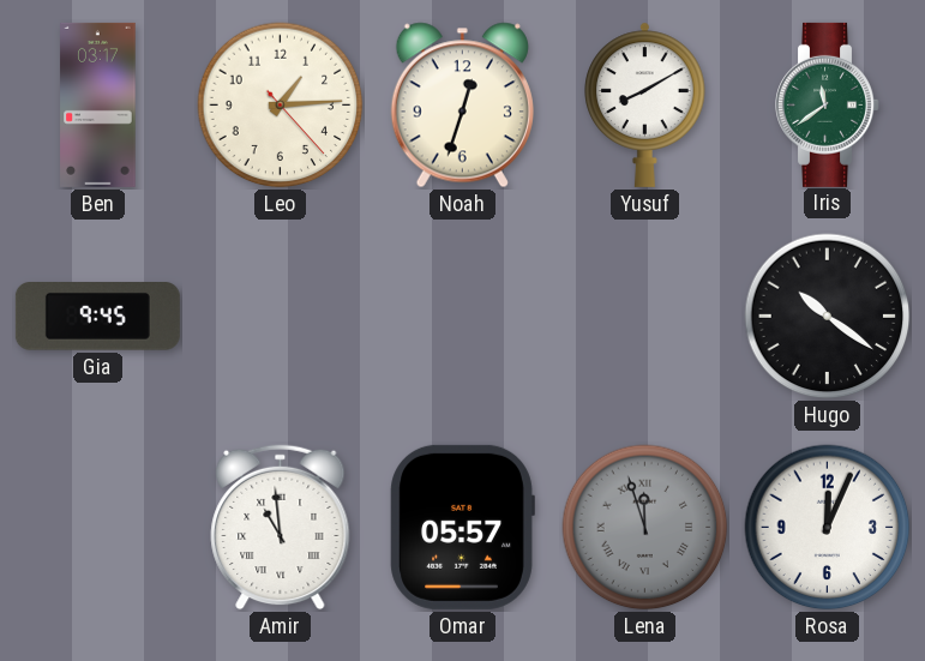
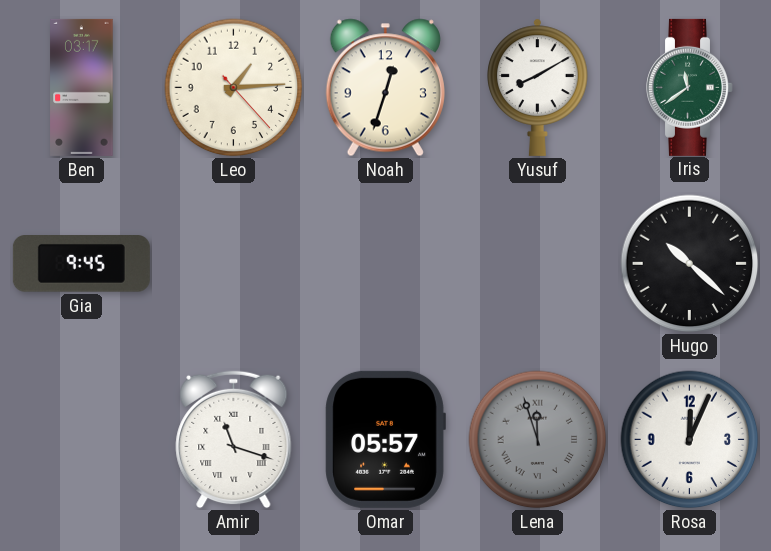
Hugo: 10:21 -> 10:22
Amir: 10:59 -> 11:18
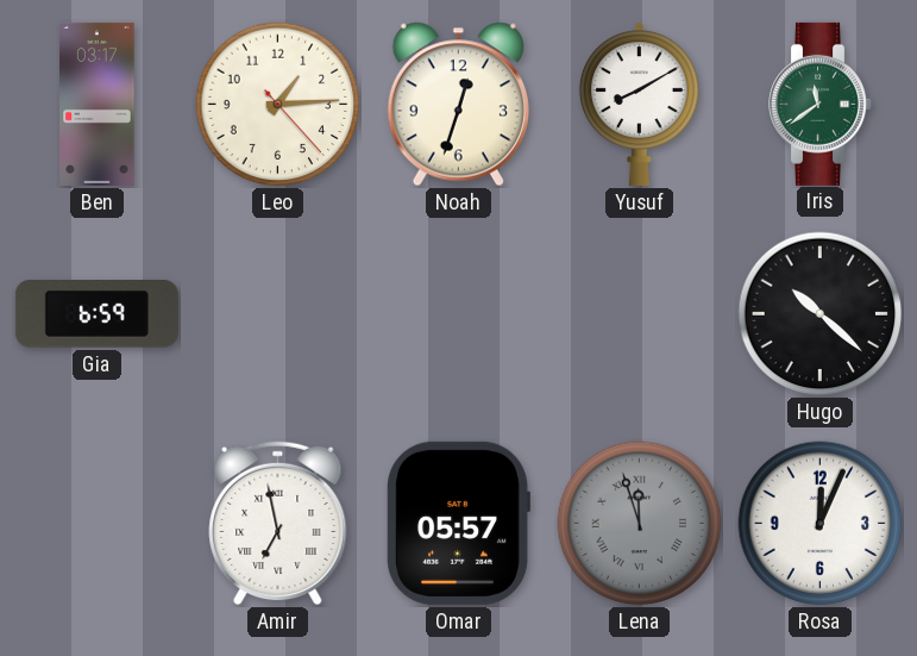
Gia: 9:45 -> 6:59
Amir: 11:18 -> 6:58
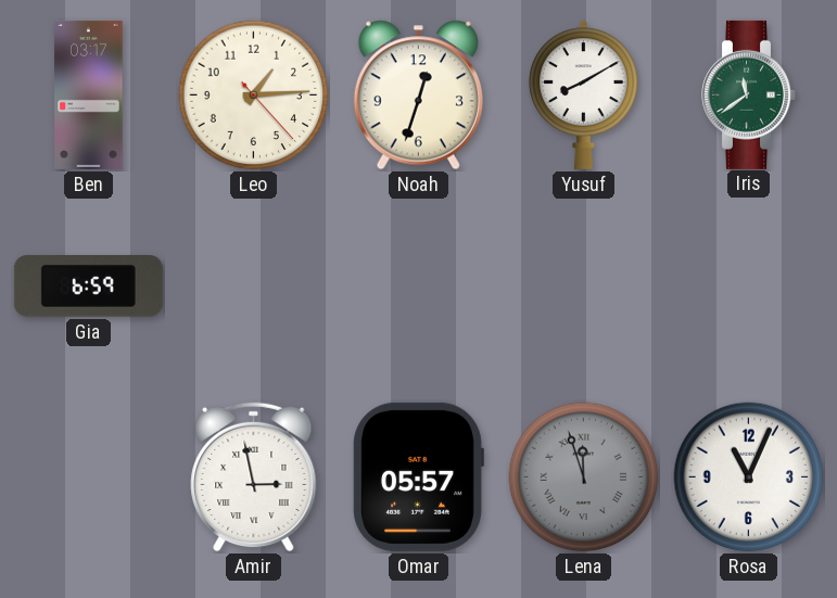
Hugo: 10:22 -> none
Amir: 6:58 -> 2:58
Rosa: 12:04 -> 11:04
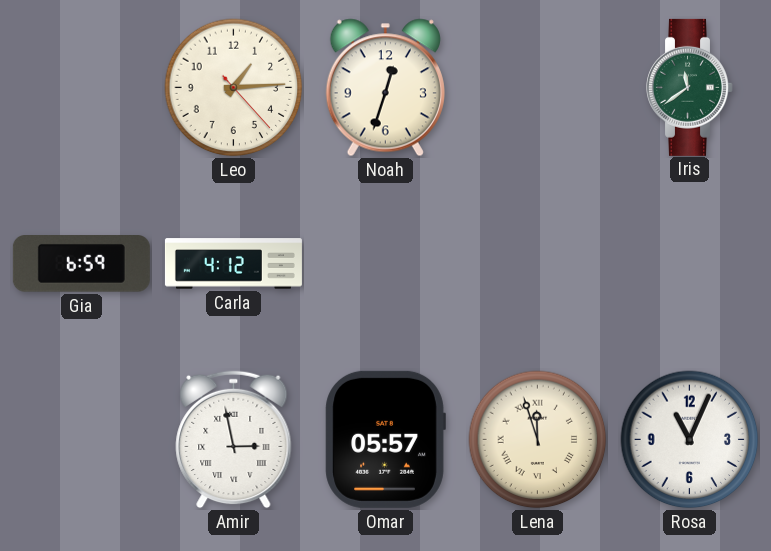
Ben: 03:17 -> none
Yusuf: 8:10 -> none
Carla: none -> 4:12
Lena dial: grey -> cream
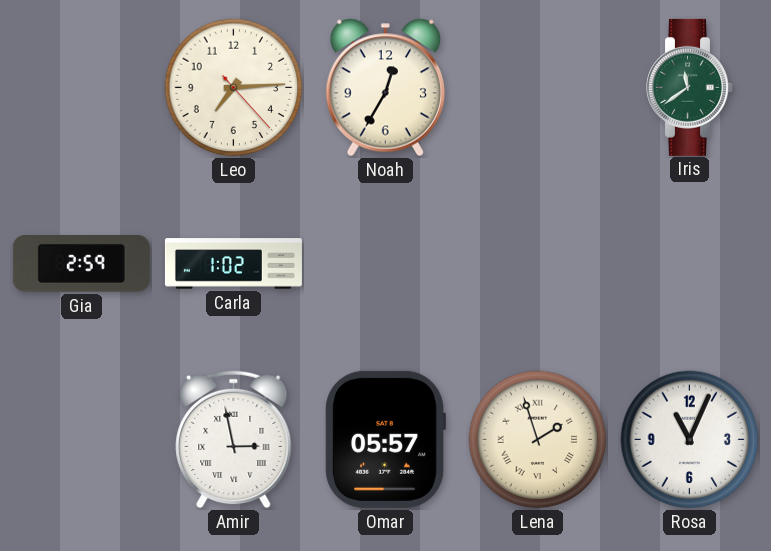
Leo: 1:14 -> 7:14
Noah: 12:33 -> 12:35
Gia: 6:59 -> 2:59
Carla: 4:12 -> 1:02
Lena: 11:57 -> 1:57
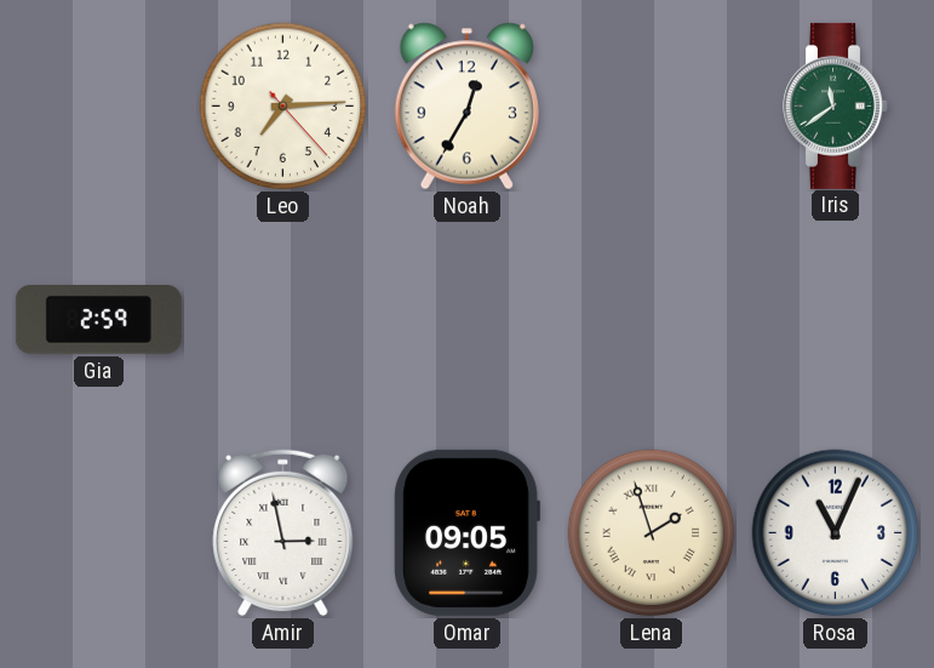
Carla: 1:02 -> none
Omar: 05:57 -> 09:05
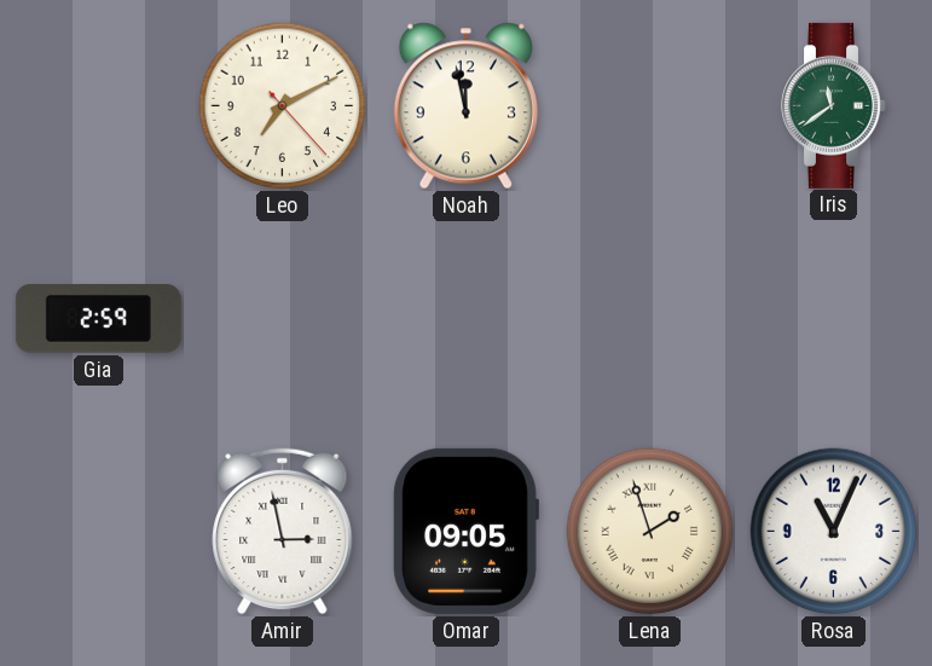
Leo: 7:14 -> 7:10
Noah: 12:35 -> 11:58
